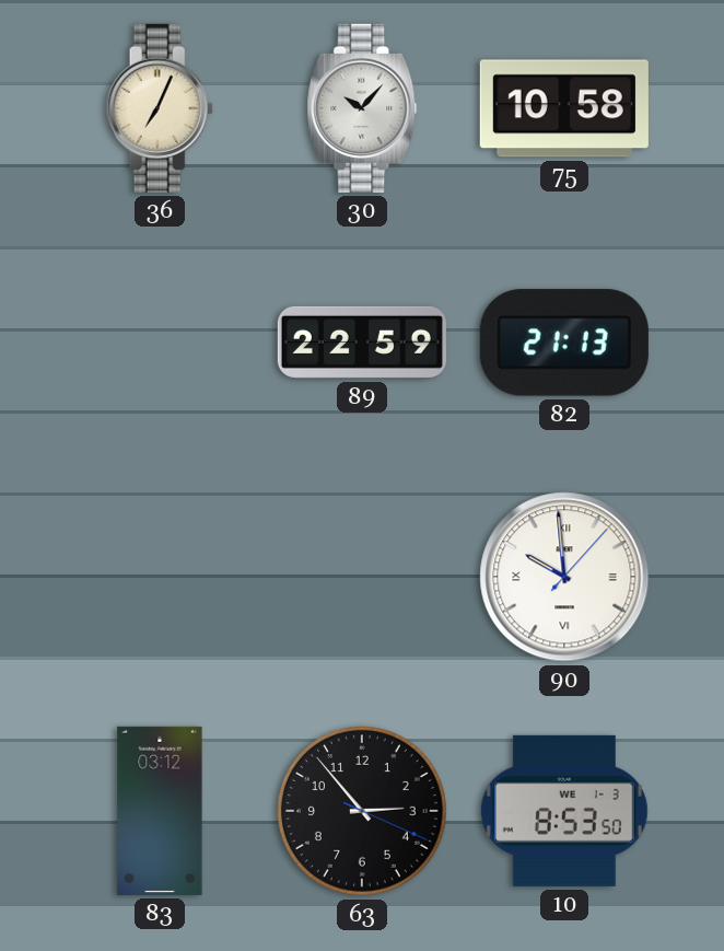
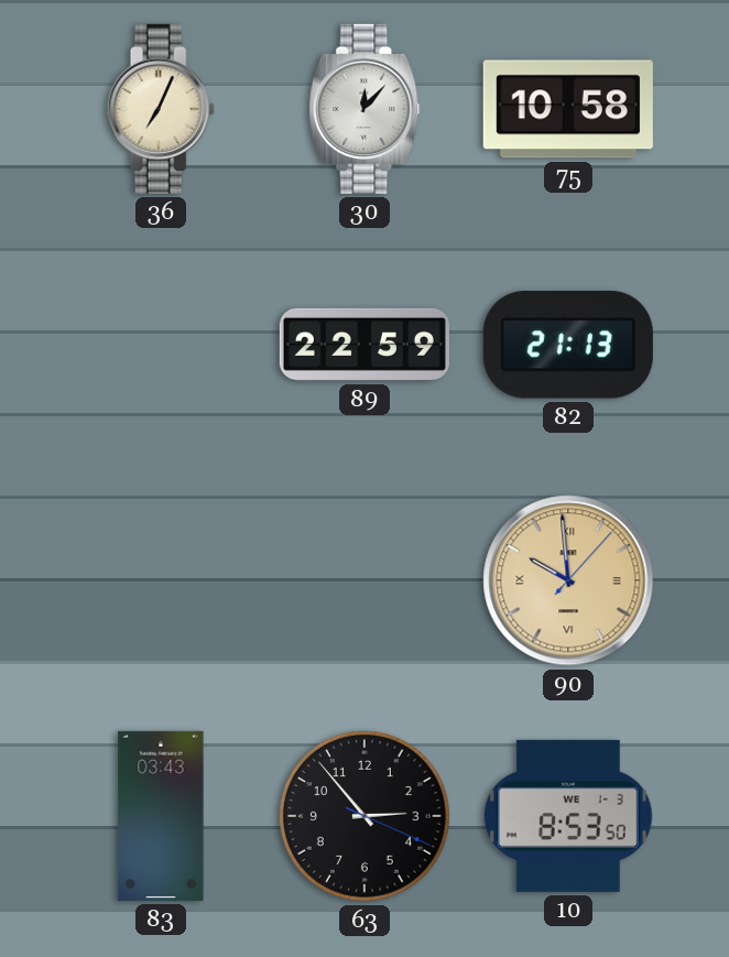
30: 10:07 -> 12:07
90 dial: white -> champagne
83: 03:12 -> 03:43
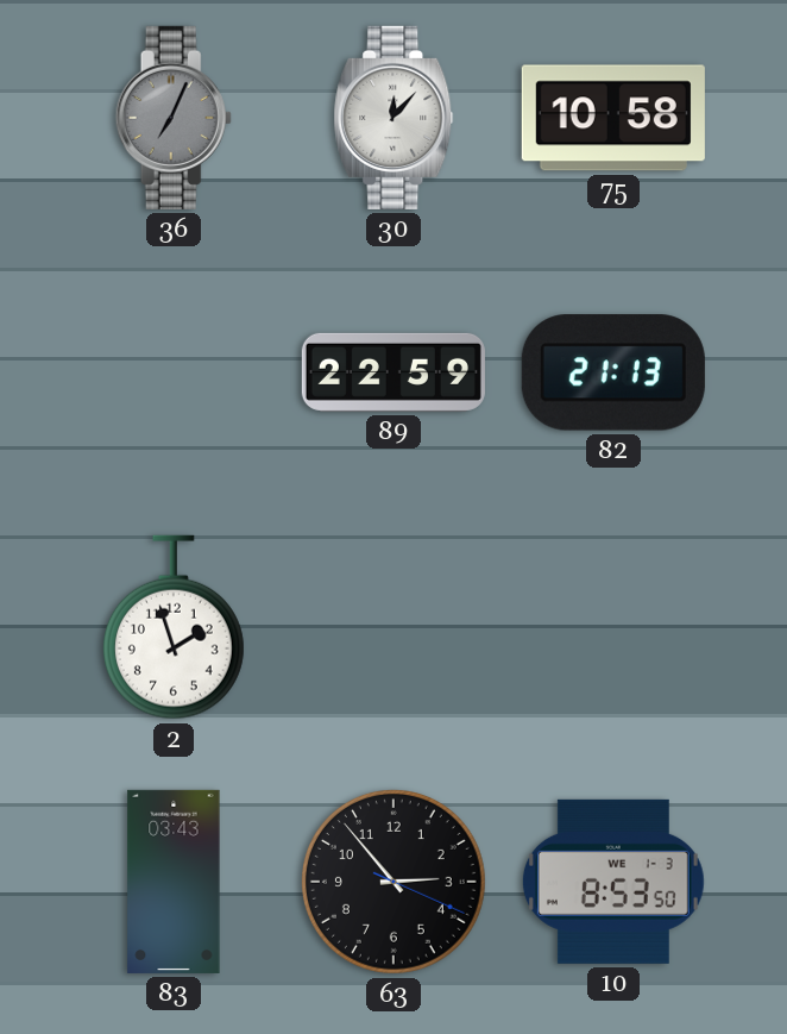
36 dial: cream -> grey
2: none -> 1:57
90: 9:59 -> none
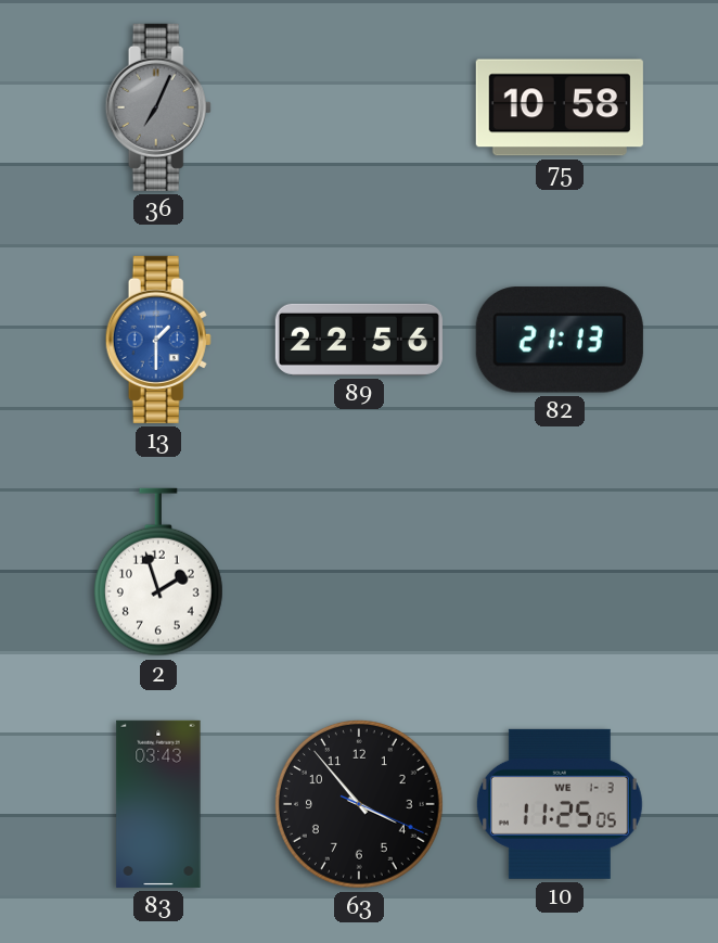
30: 12:07 -> none
13: none -> 1:30
89: 22:59 -> 22:56
63: 2:53 -> 3:53
10: 8:53 -> 11:25
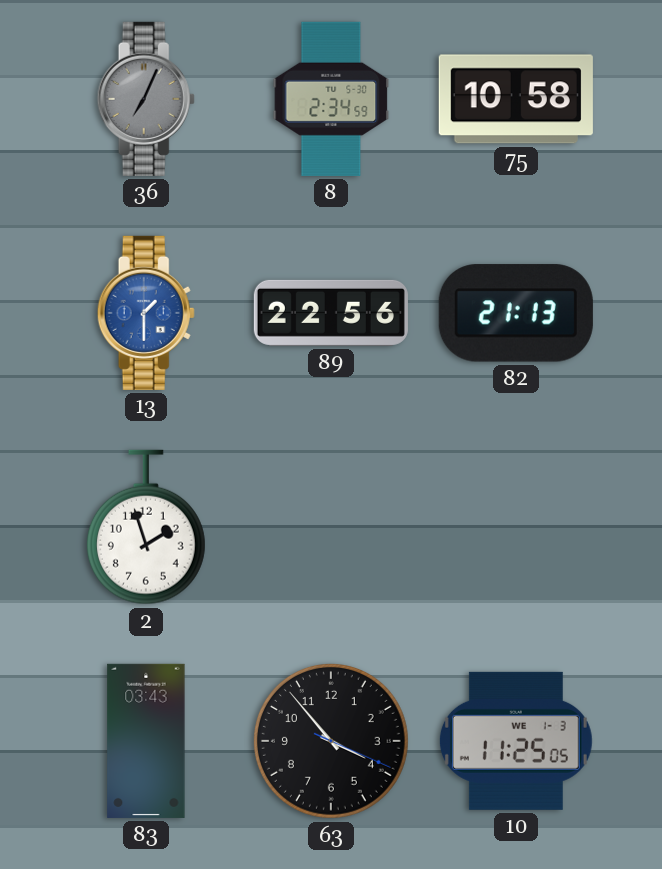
8: none -> 2:34
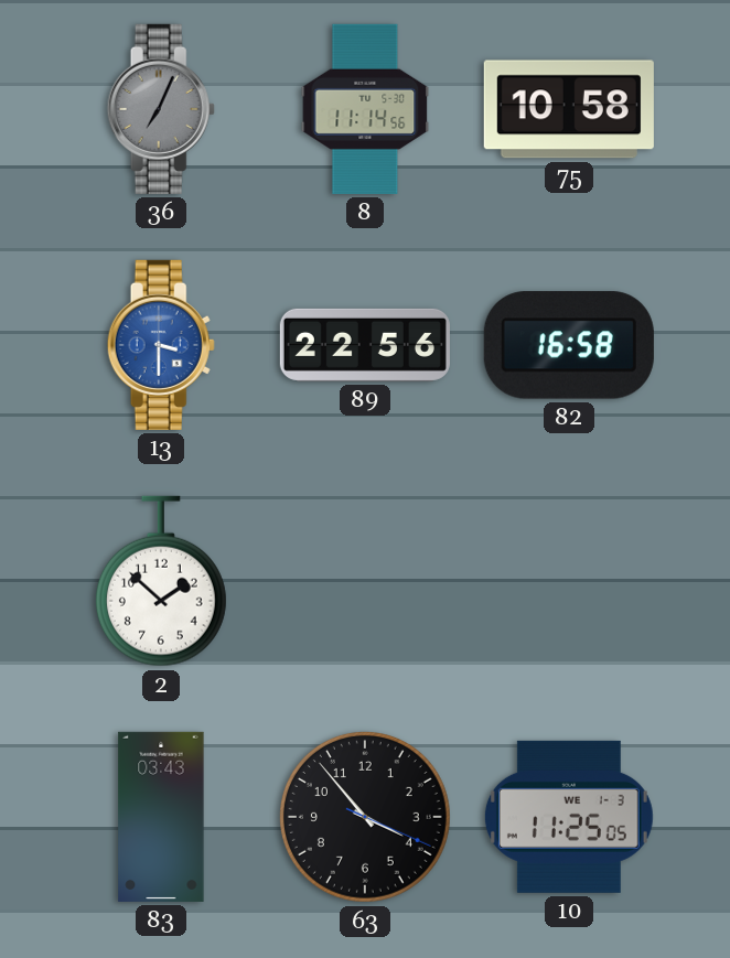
8: 2:34 -> 11:14
13: 1:30 -> 3:30
82: 21:13 -> 16:58
2: 1:57 -> 1:52
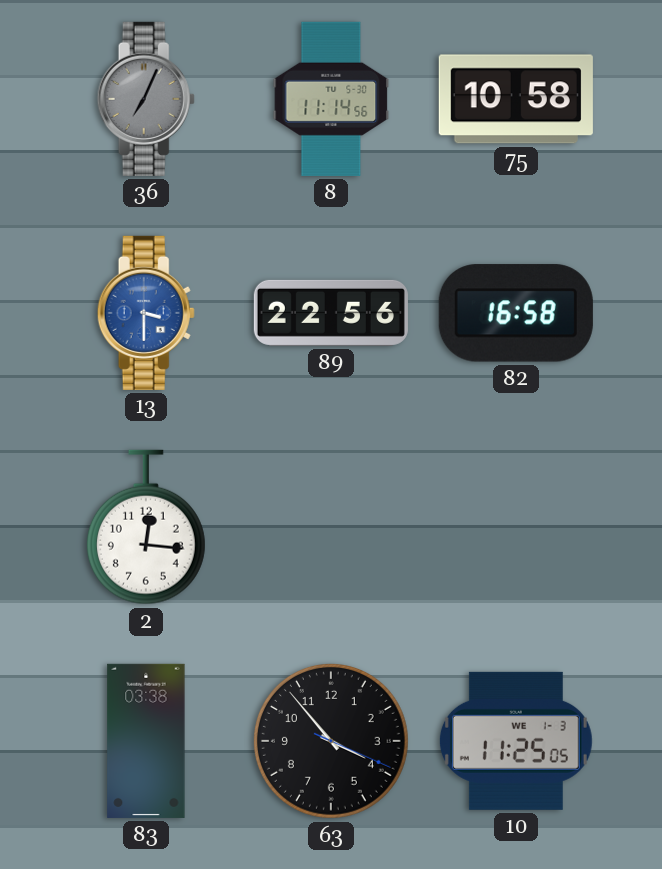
2: 1:52 -> 12:16
83: 03:43 -> 03:38
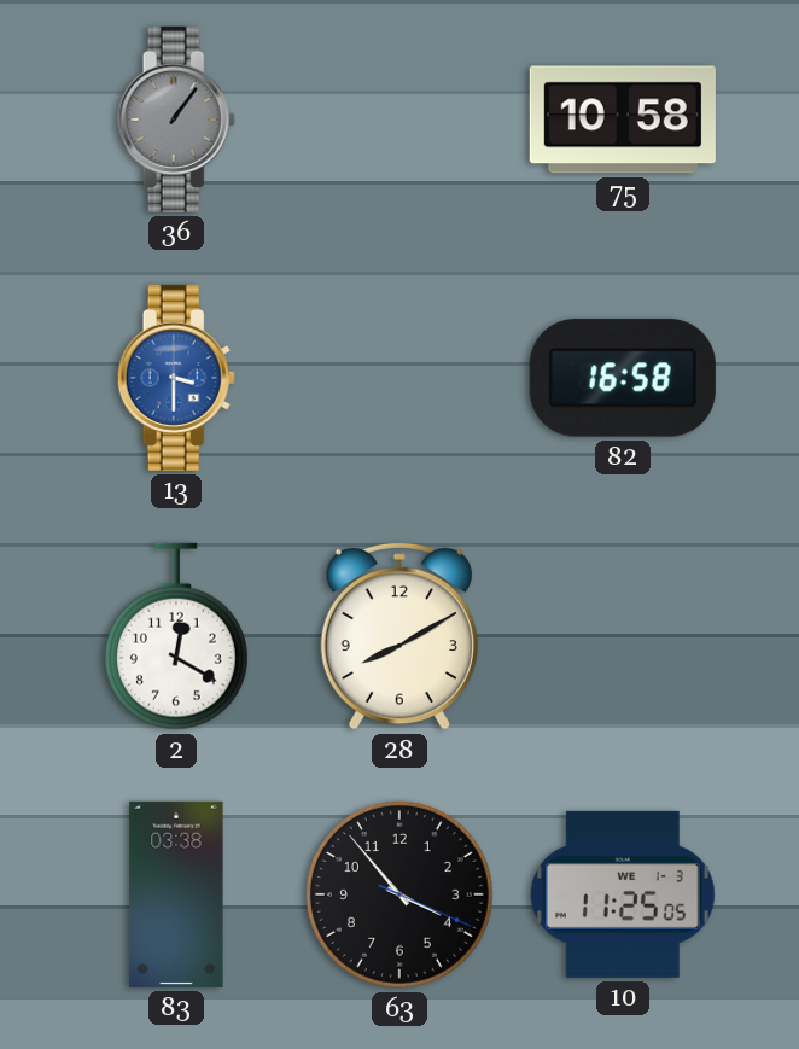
36: 7:04 -> 1:06
8: 11:14 -> none
89: 22:56 -> none
2: 12:16 -> 12:20
28: none -> 8:10
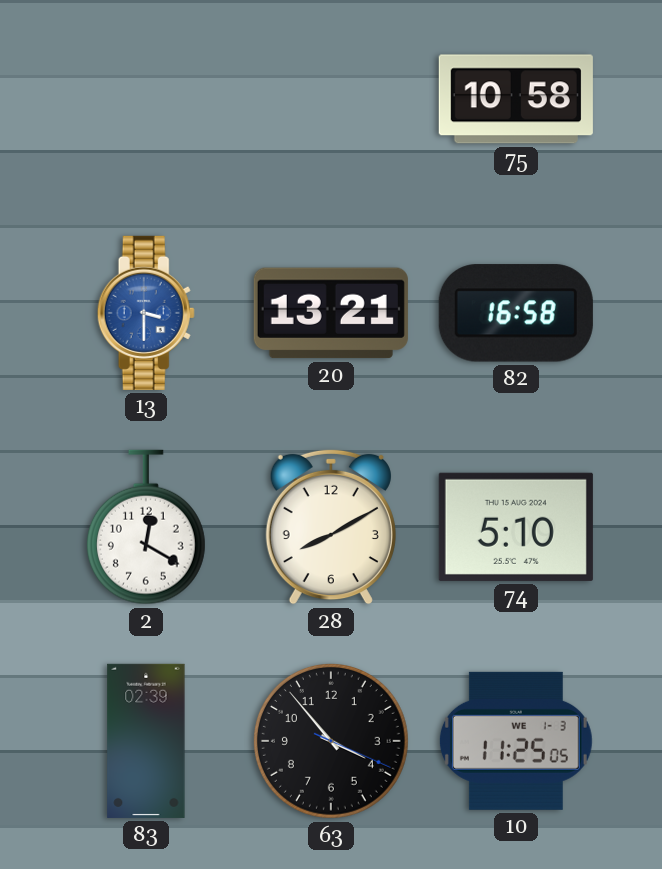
36: 1:06 -> none
20: none -> 13:21
74: none -> 5:10
83: 03:38 -> 02:39
